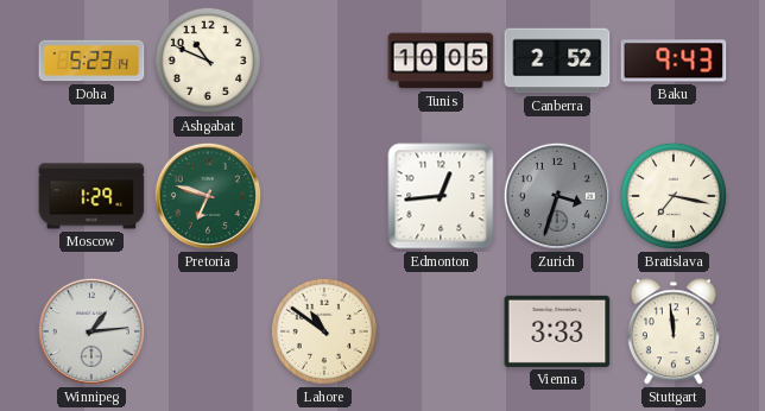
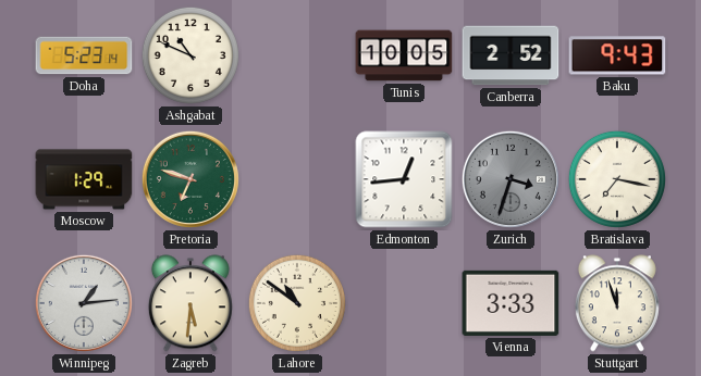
Zagreb: none -> 5:31
Stuttgart: 11:59 -> 11:57
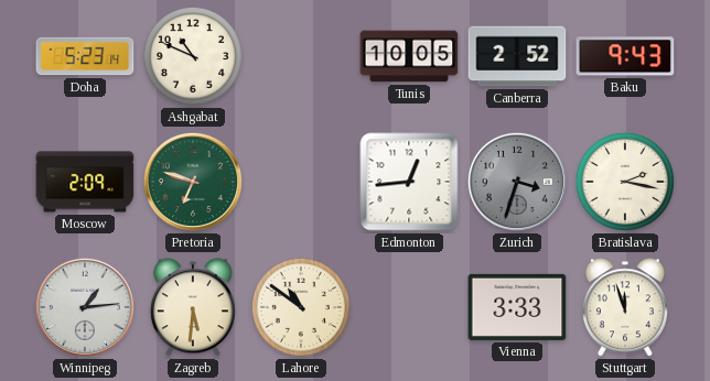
Moscow: 1:29 -> 2:09
Bratislava: 7:17 -> 2:17
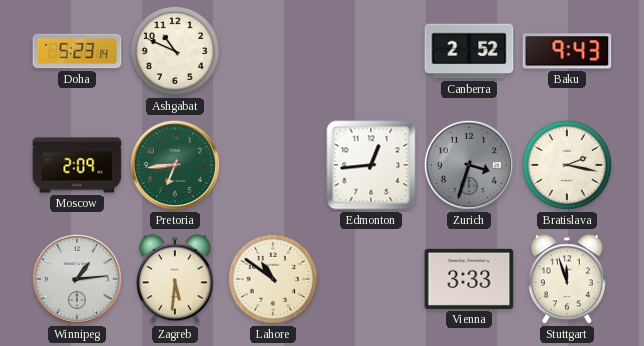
Tunis: 10:05 -> none
Pretoria: 6:48 -> 6:44
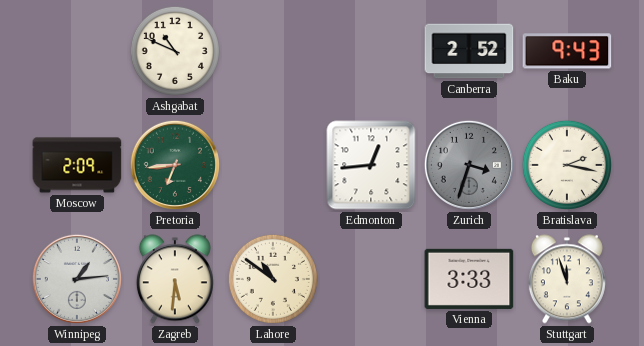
Doha: 5:23 -> none
